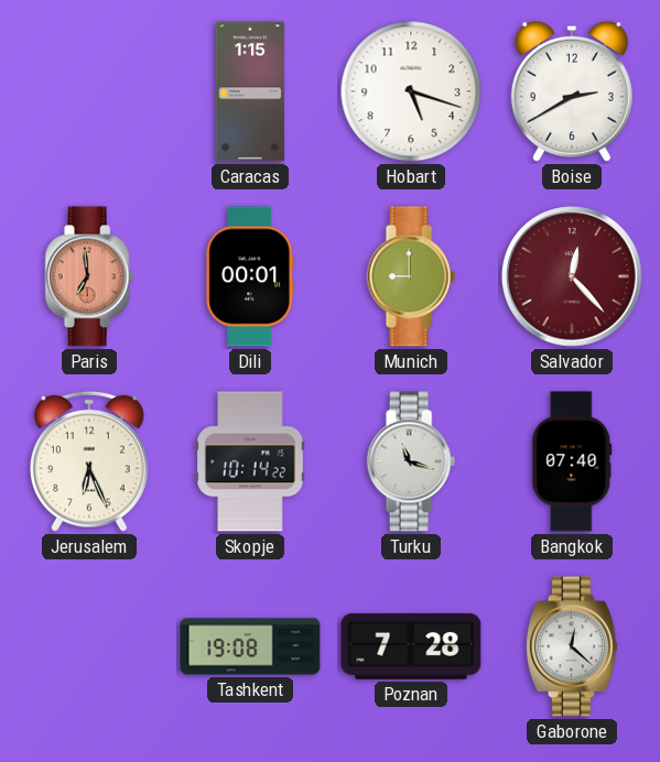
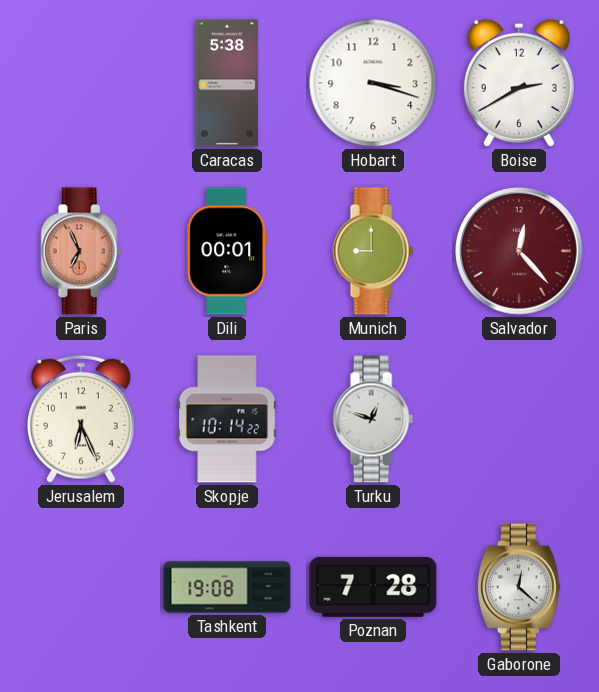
Caracas: 1:15 -> 5:38
Hobart: 5:18 -> 3:18
Paris: 6:59 -> 6:56
Turku: 11:18 -> 12:48
Bangkok: 07:40 -> none
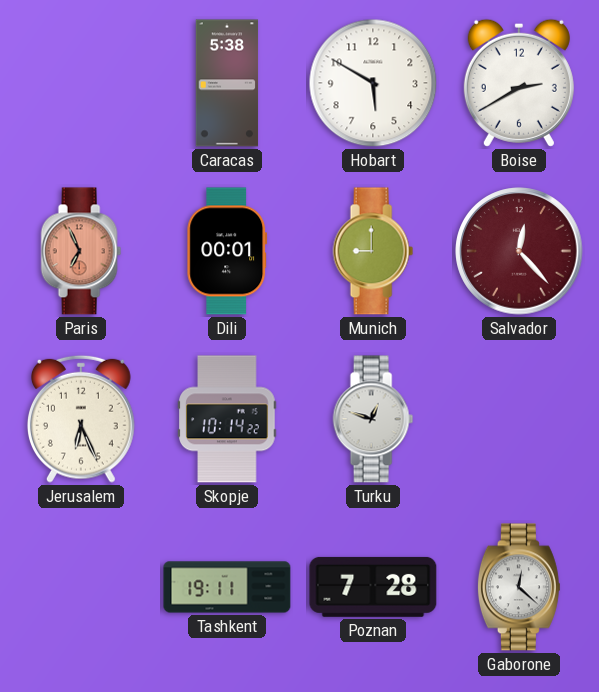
Hobart: 3:18 -> 5:50
Tashkent: 19:08 -> 19:11
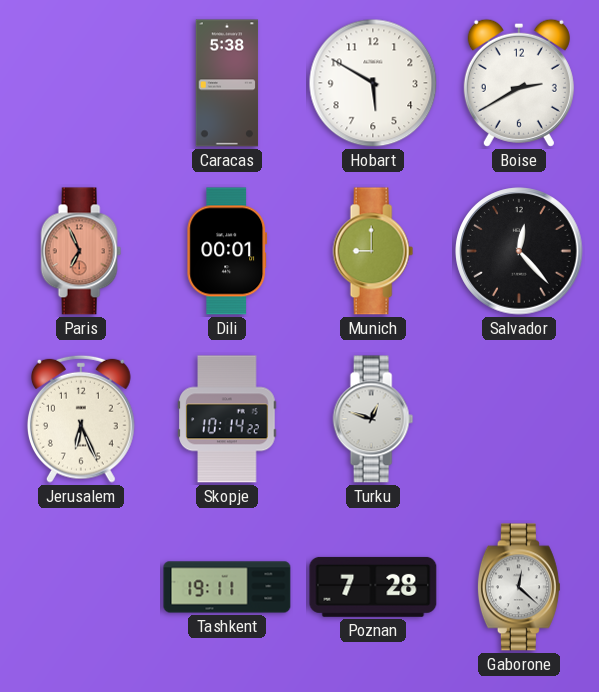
Salvador dial: burgundy -> black
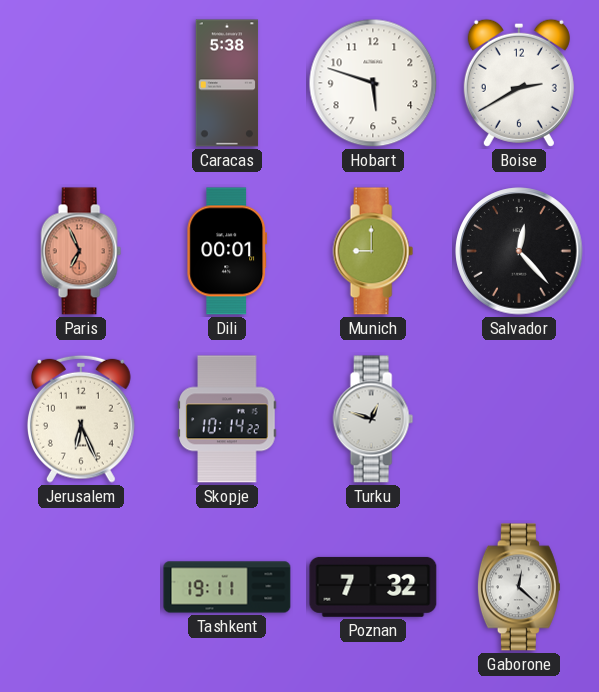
Hobart: 5:50 -> 5:48
Poznan: 7:28 -> 7:32
